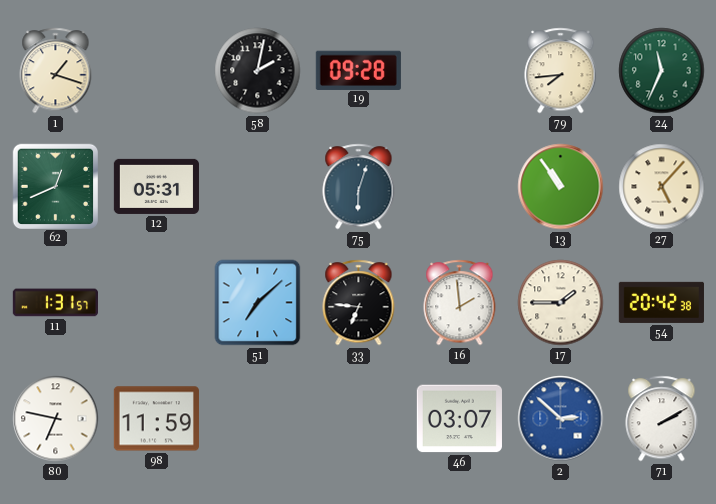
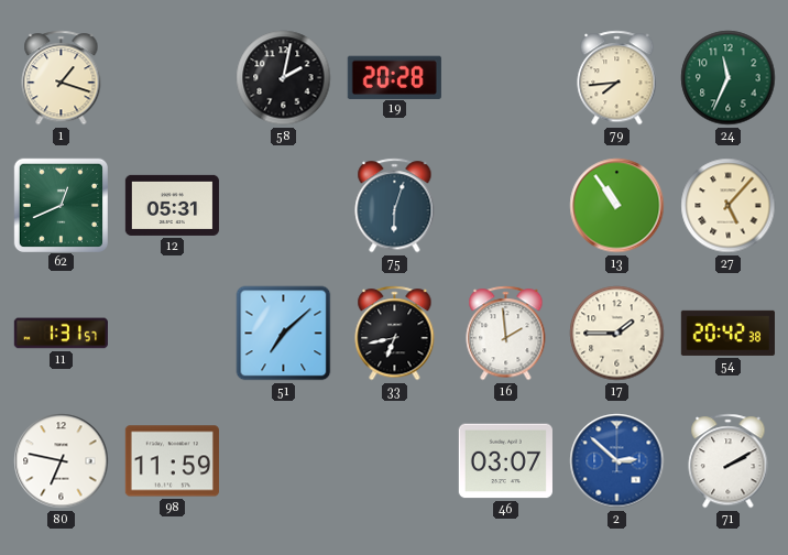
19: 09:28 -> 20:28
33: 6:46 -> 6:43
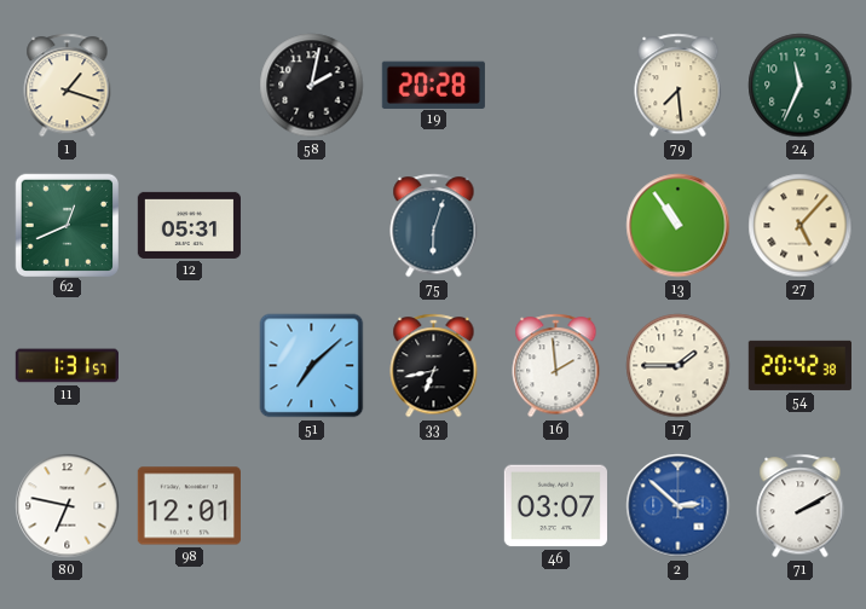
79: 7:44 -> 7:29
98: 11:59 -> 12:01
